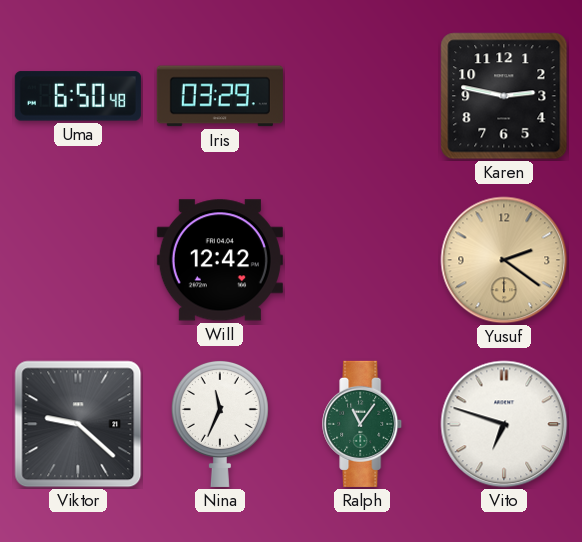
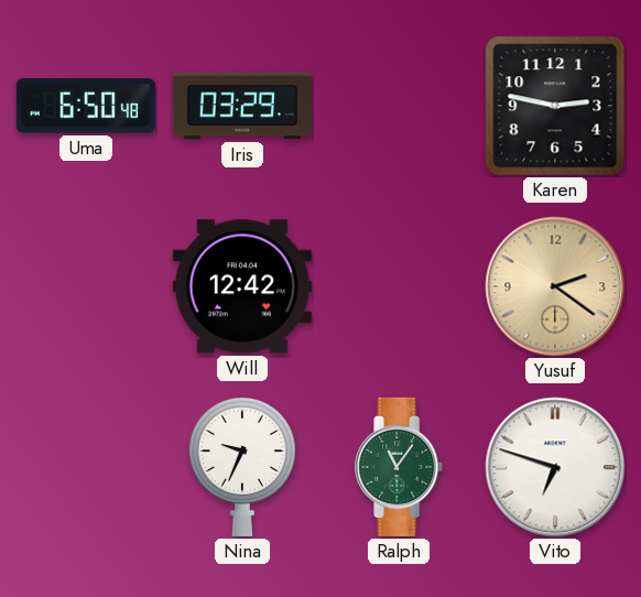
Viktor: 9:22 -> none
Nina: 11:34 -> 9:34
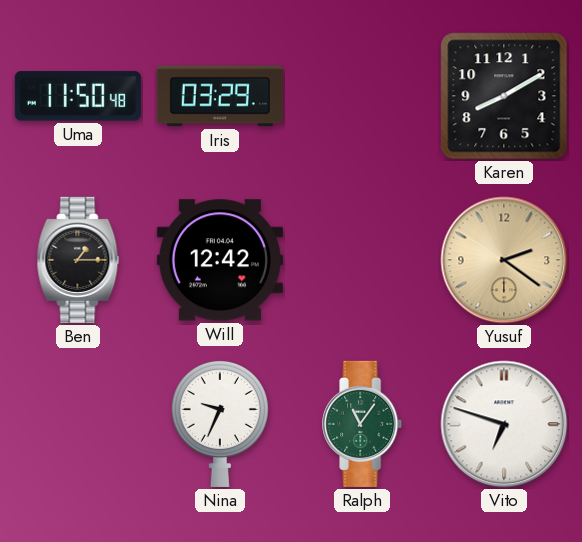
Uma: 6:50 -> 11:50
Karen: 2:47 -> 8:10
Ben: none -> 1:15
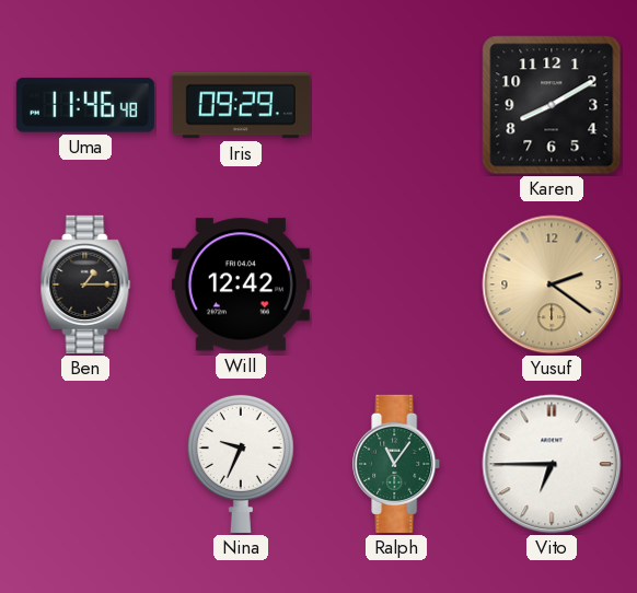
Uma: 11:50 -> 11:46
Iris: 03:29 -> 09:29
Vito: 6:48 -> 6:45
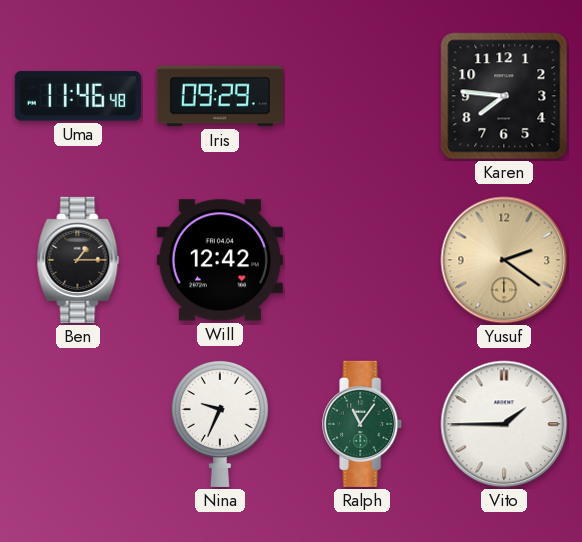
Karen: 8:10 -> 7:46
Vito: 6:45 -> 1:45
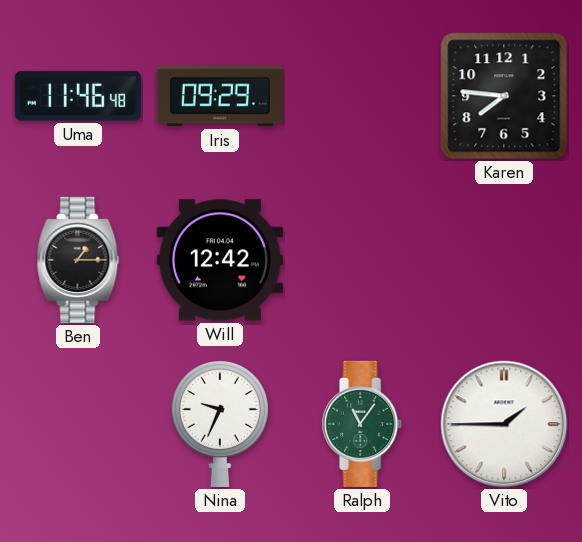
Yusuf: 2:21 -> none
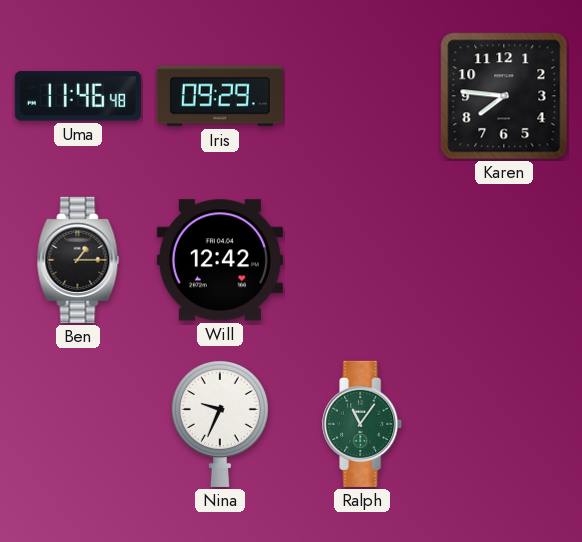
Vito: 1:45 -> none
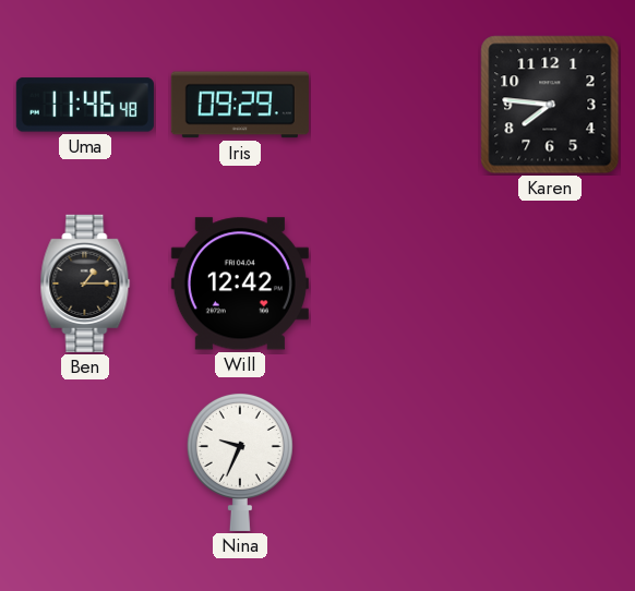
Ralph: 11:06 -> none
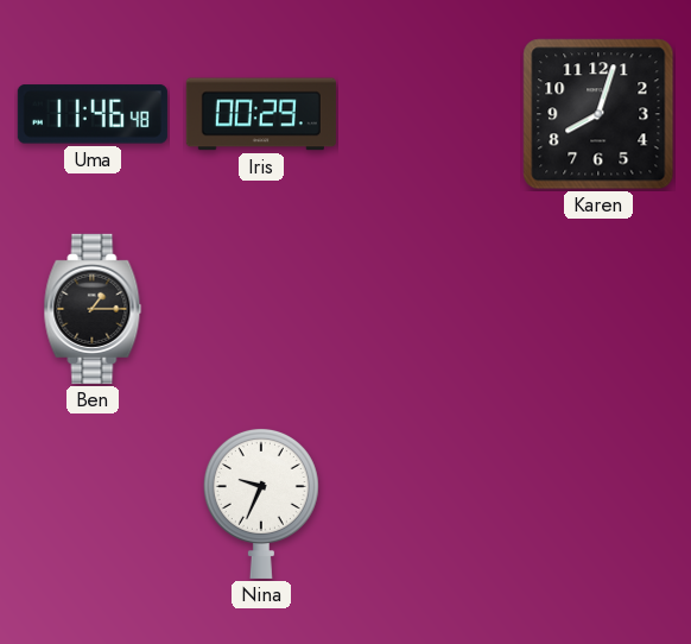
Iris: 09:29 -> 00:29
Karen: 7:46 -> 8:03
Will: 12:42 -> none
